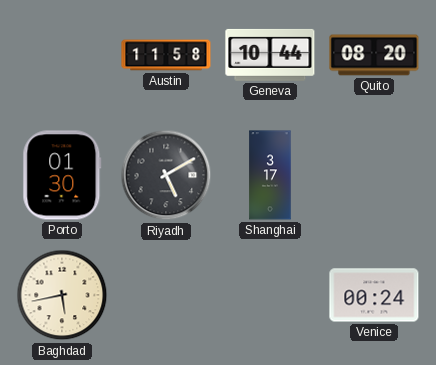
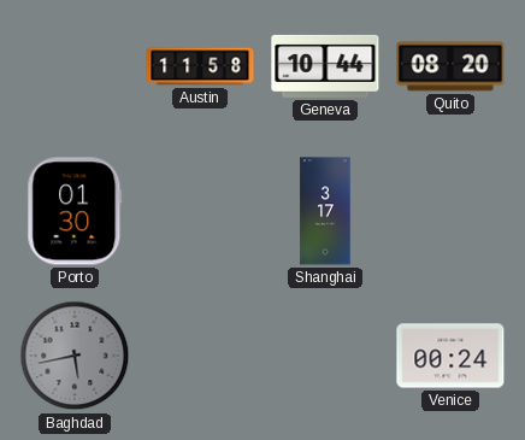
Riyadh: 5:10 -> none
Baghdad dial: cream -> grey
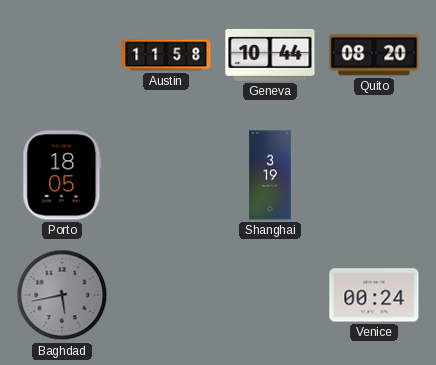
Porto: 01:30 -> 18:05
Shanghai: 3:17 -> 3:19
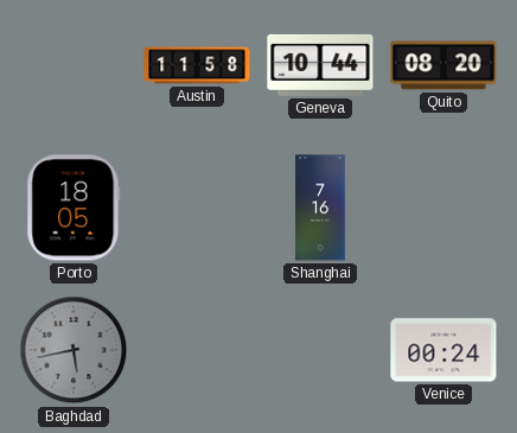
Shanghai: 3:19 -> 7:16
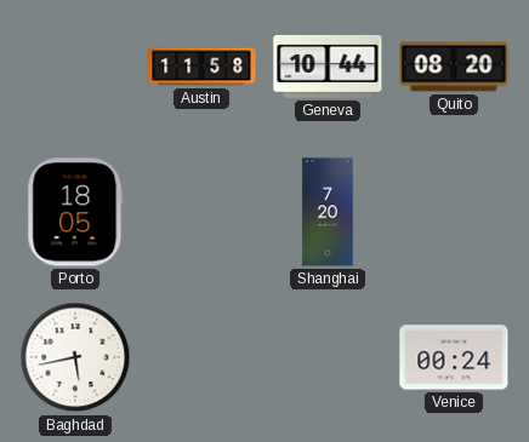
Shanghai: 7:16 -> 7:20
Baghdad dial: grey -> white
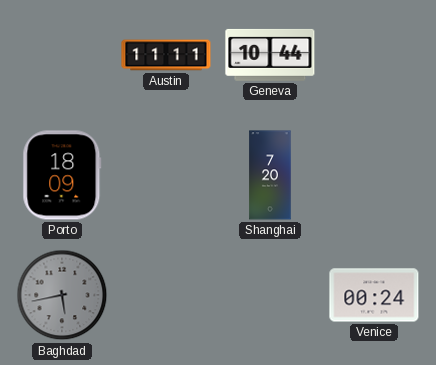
Austin: 11:58 -> 11:11
Quito: 08:20 -> none
Porto: 18:05 -> 18:09
Baghdad dial: white -> grey
